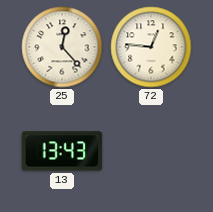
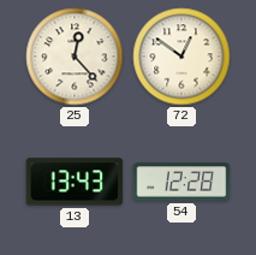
72: 12:46 -> 12:51
54: none -> 12:28
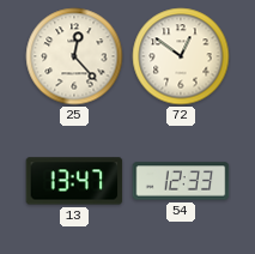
13: 13:43 -> 13:47
54: 12:28 -> 12:33
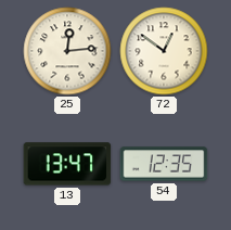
25: 12:23 -> 12:14
54: 12:33 -> 12:35
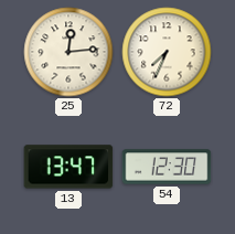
72: 12:51 -> 7:34
54: 12:35 -> 12:30
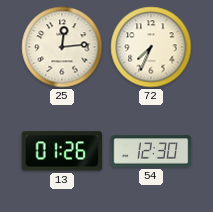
13: 13:47 -> 01:26
